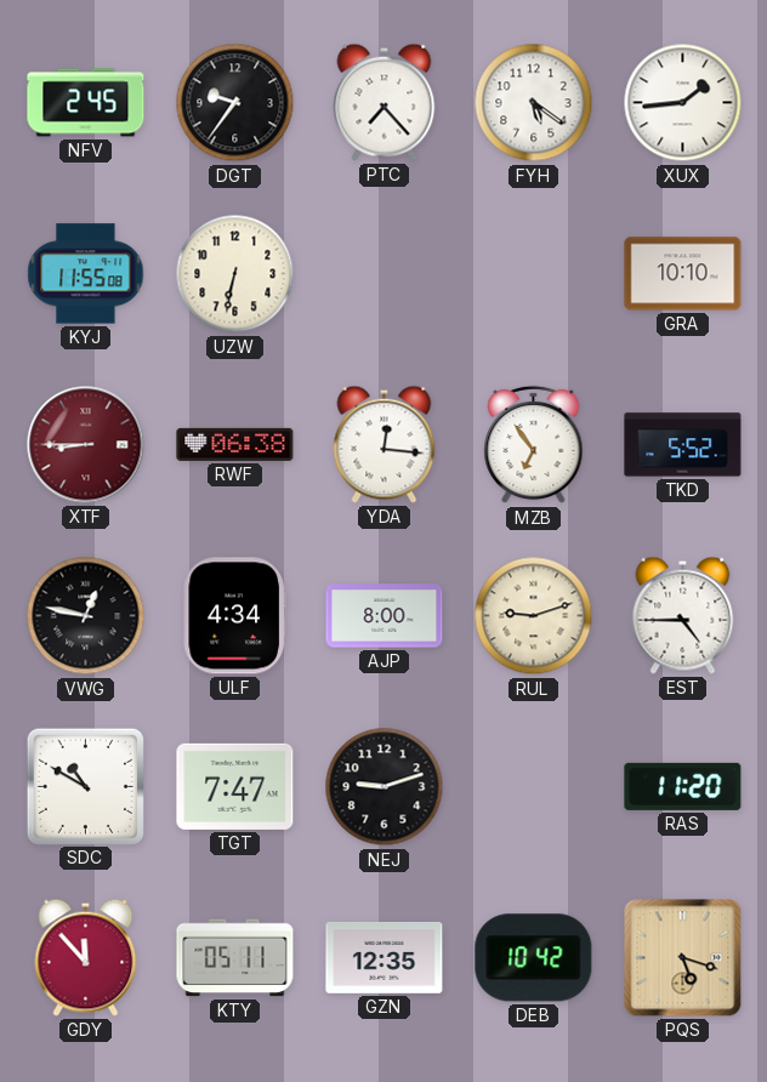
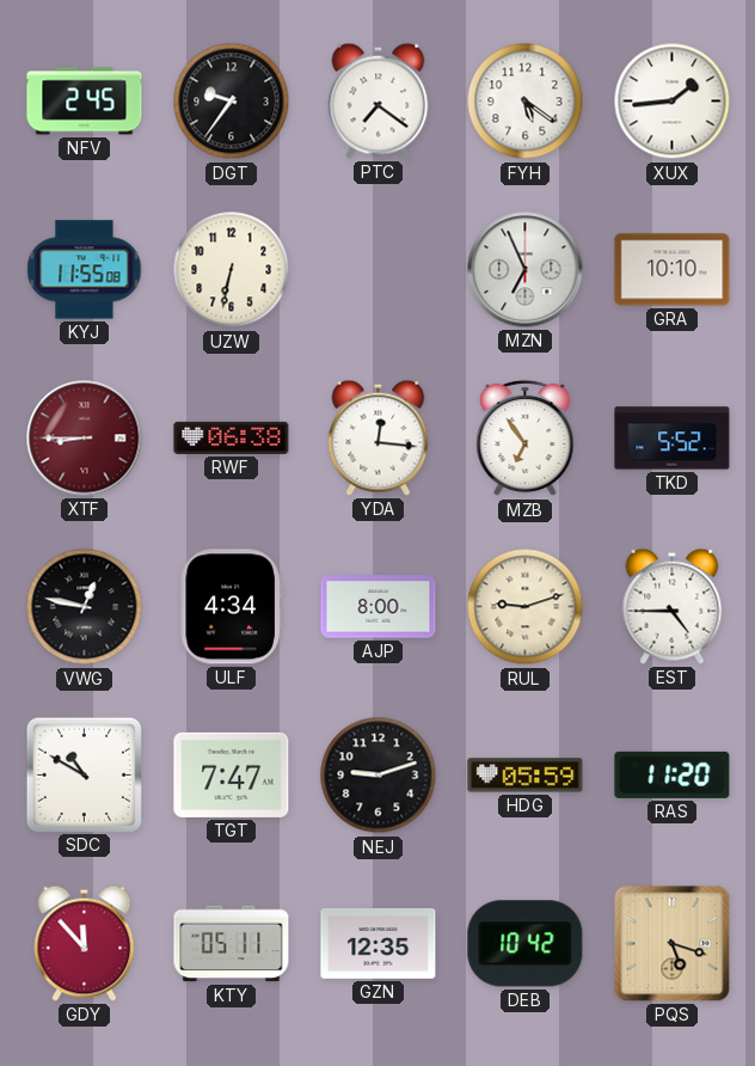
PTC: 7:23 -> 7:21
MZN: none -> 6:56
HDG: none -> 05:59
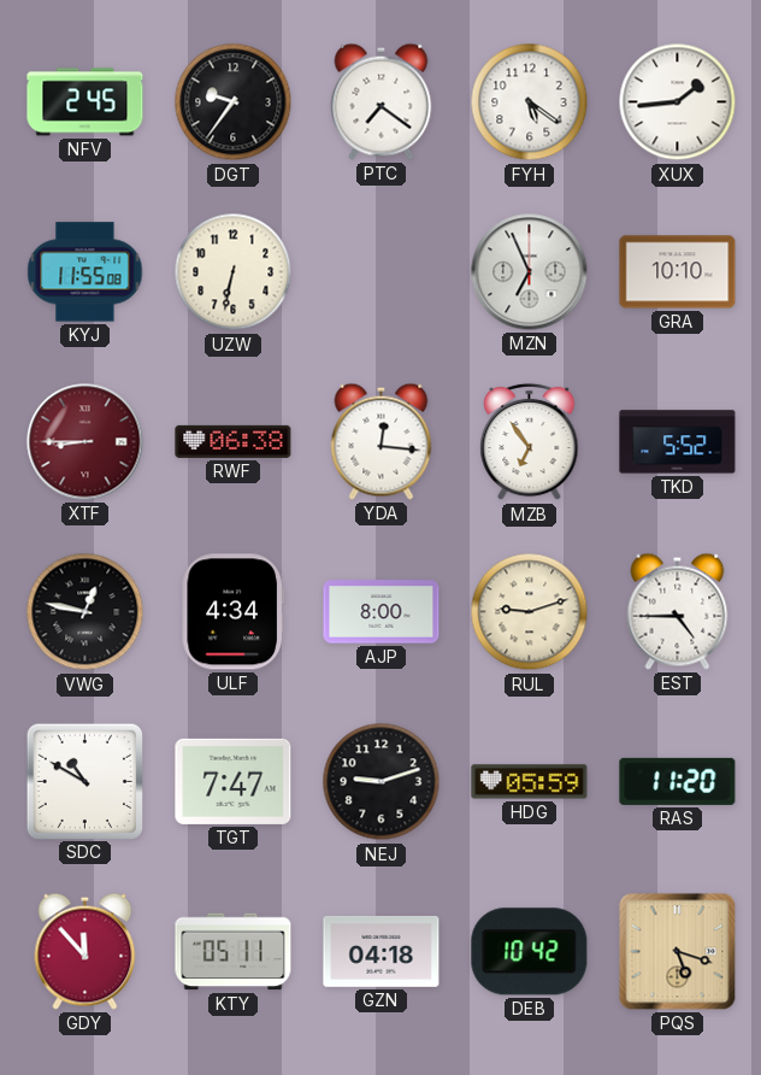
GZN: 12:35 -> 04:18
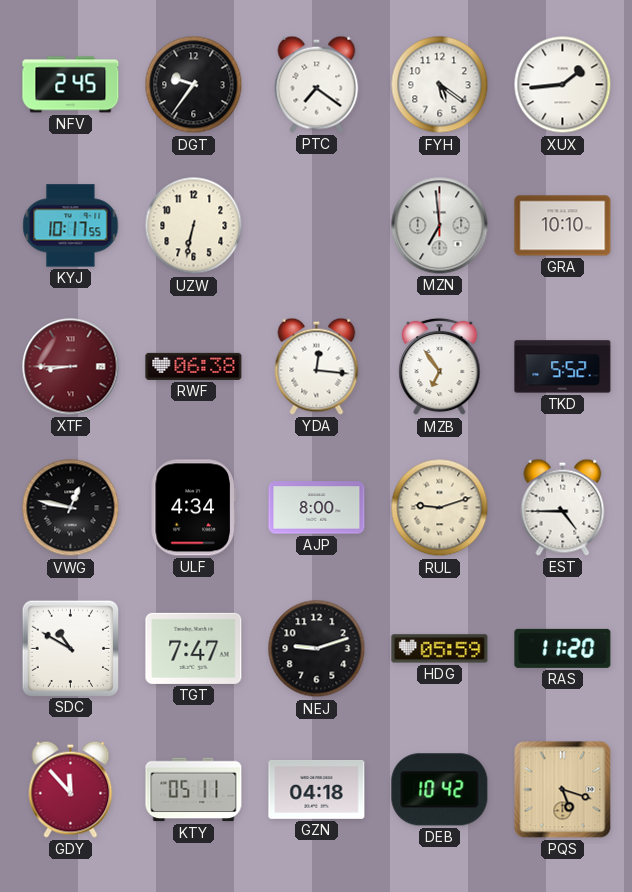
KYJ: 11:55 -> 10:17
MZN: 6:56 -> 6:59
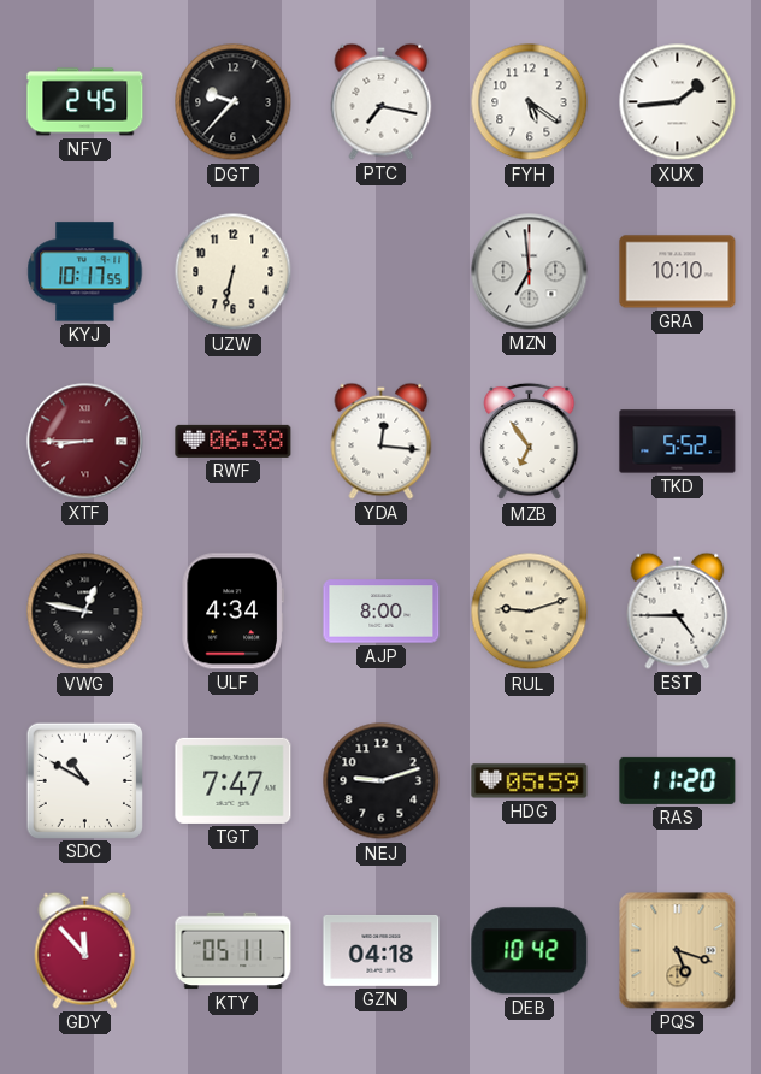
DGT: 9:36 -> 9:37
PTC: 7:21 -> 7:17
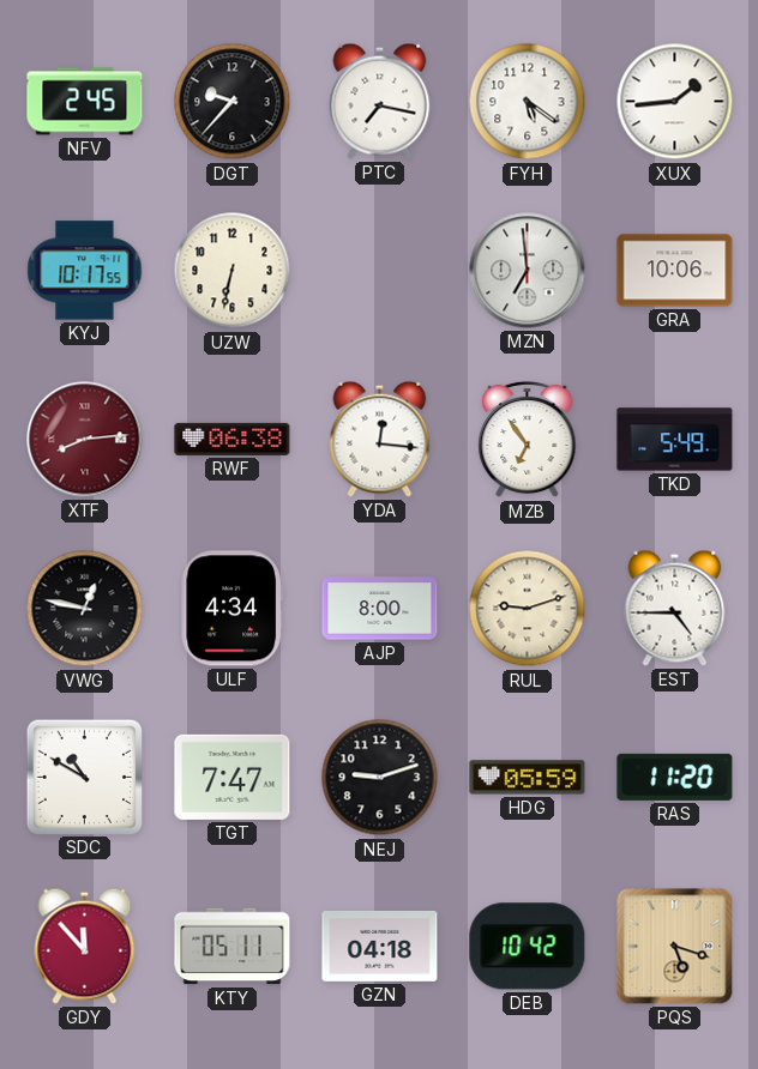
GRA: 10:10 -> 10:06
XTF: 8:45 -> 8:14
TKD: 5:52 -> 5:49
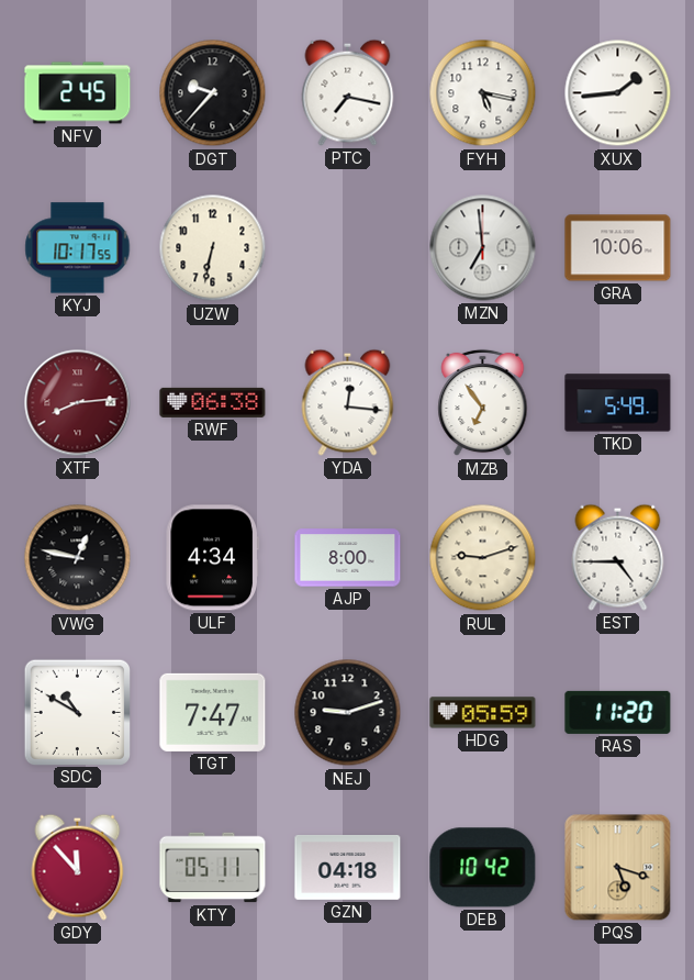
FYH: 5:21 -> 5:17
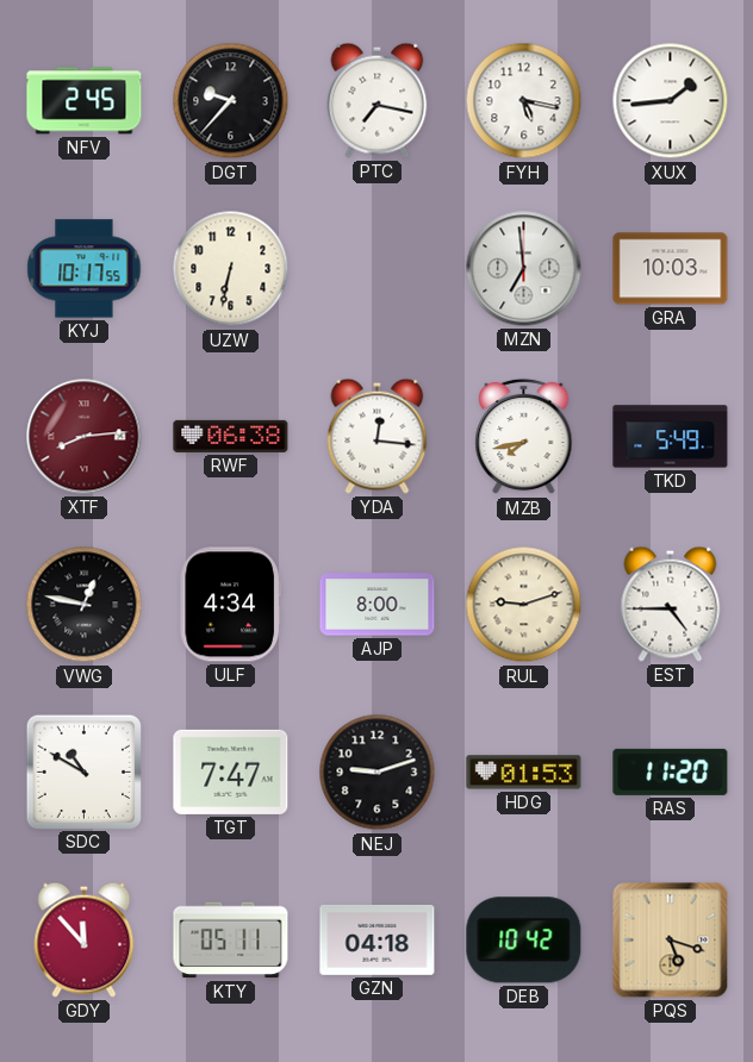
GRA: 10:06 -> 10:03
MZB: 6:54 -> 7:43
HDG: 05:59 -> 01:53
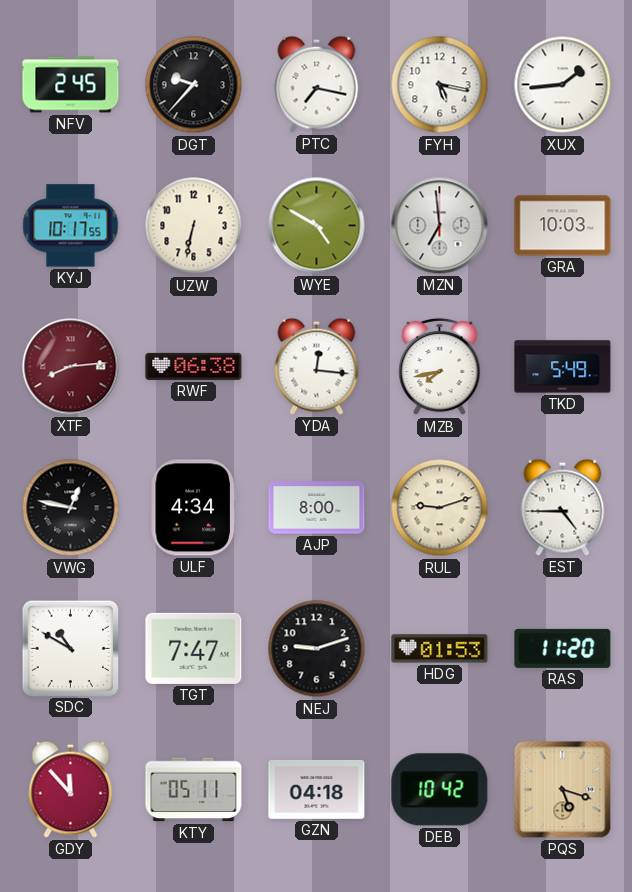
WYE: none -> 4:50
